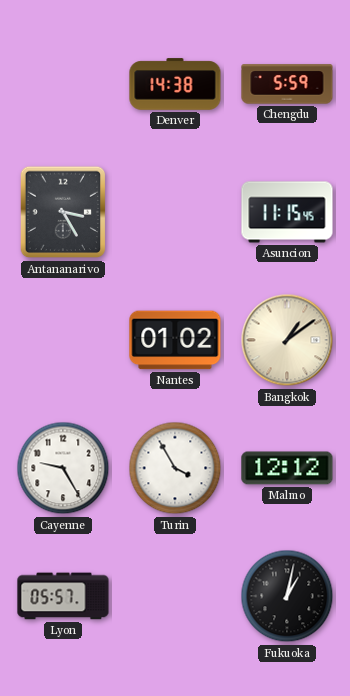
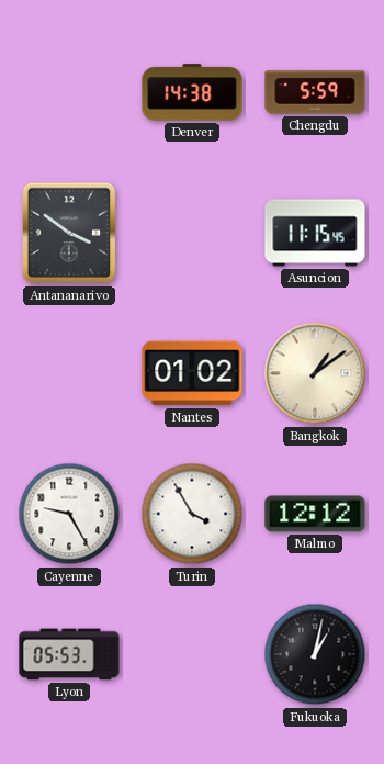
Antananarivo: 3:25 -> 3:51
Lyon: 05:57 -> 05:53
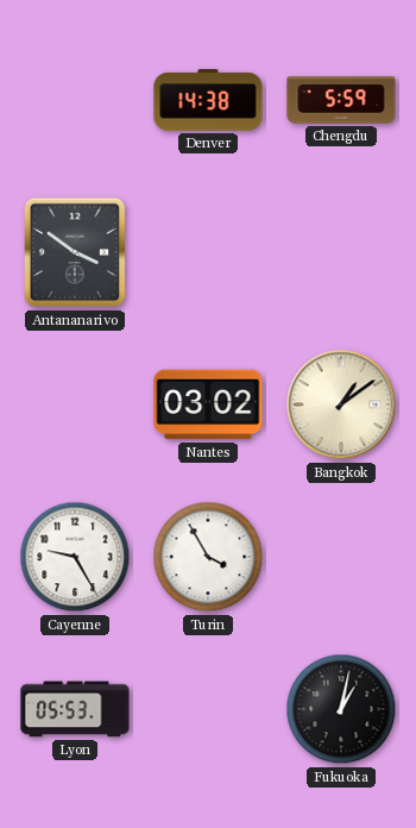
Asuncion: 11:15 -> none
Nantes: 01:02 -> 03:02
Malmo: 12:12 -> none
